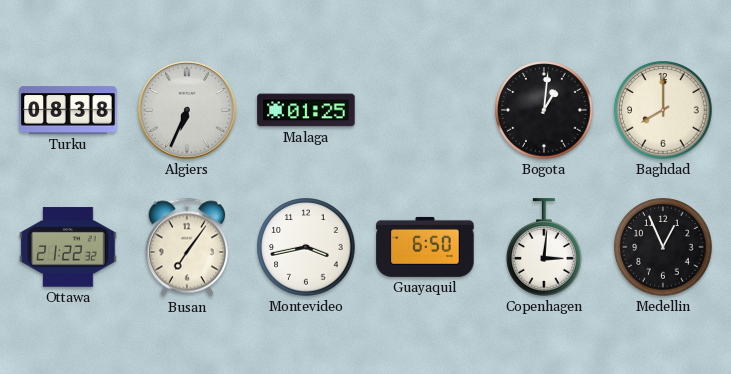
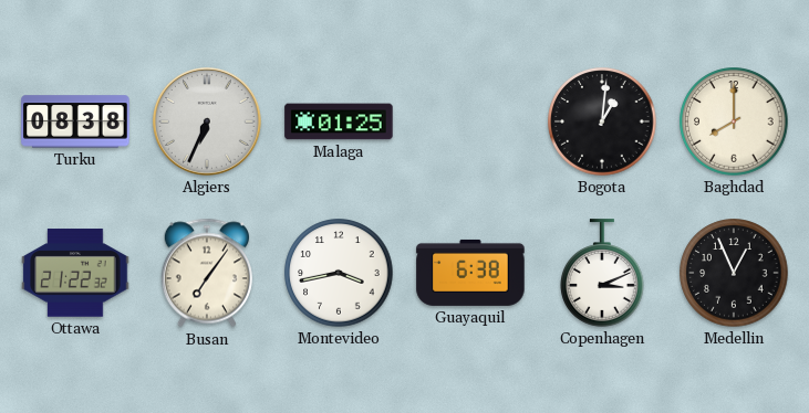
Guayaquil: 6:50 -> 6:38
Copenhagen: 3:01 -> 3:11
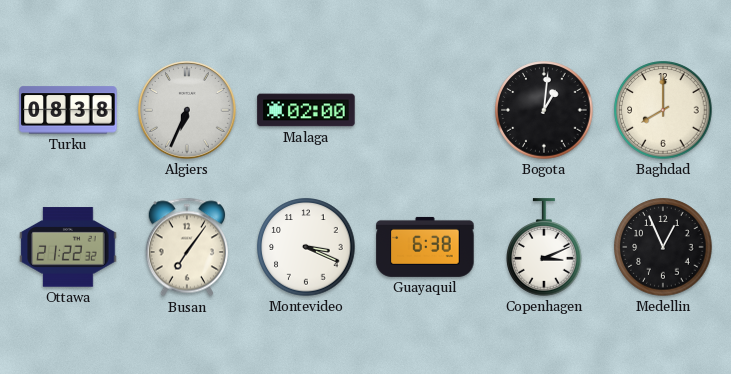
Malaga: 01:25 -> 02:00
Montevideo: 3:43 -> 3:19
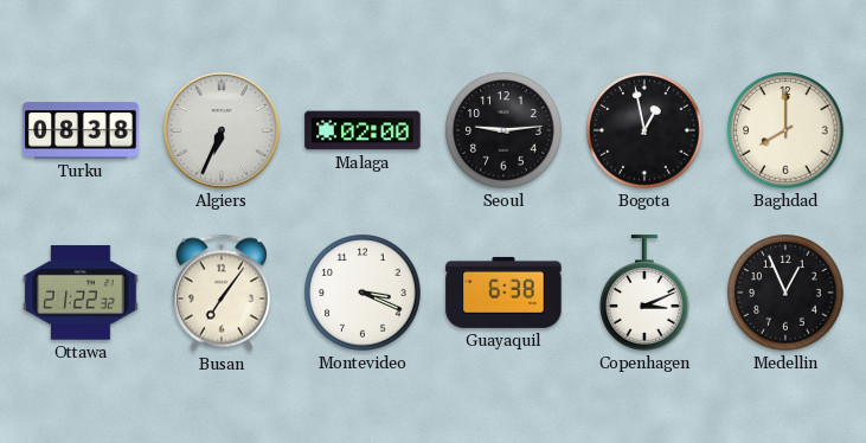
Seoul: none -> 9:14
Bogota: 1:01 -> 12:58
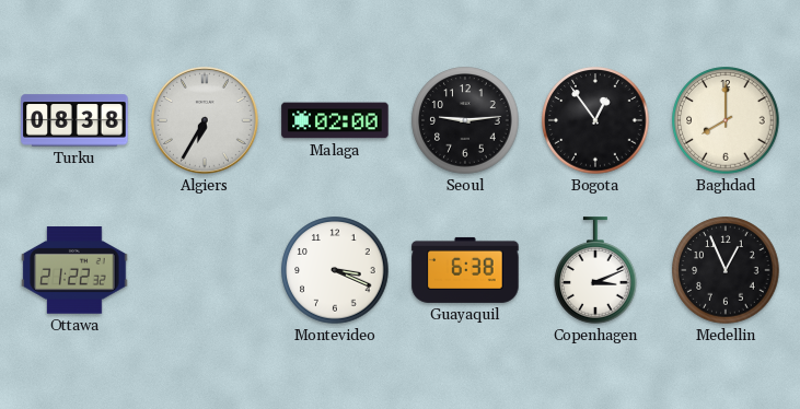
Algiers: 6:34 -> 6:35
Bogota: 12:58 -> 12:54
Busan: 7:06 -> none
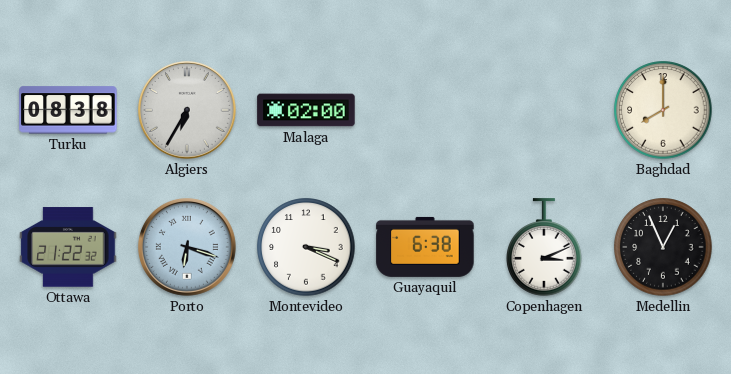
Seoul: 9:14 -> none
Bogota: 12:54 -> none
Porto: none -> 6:18
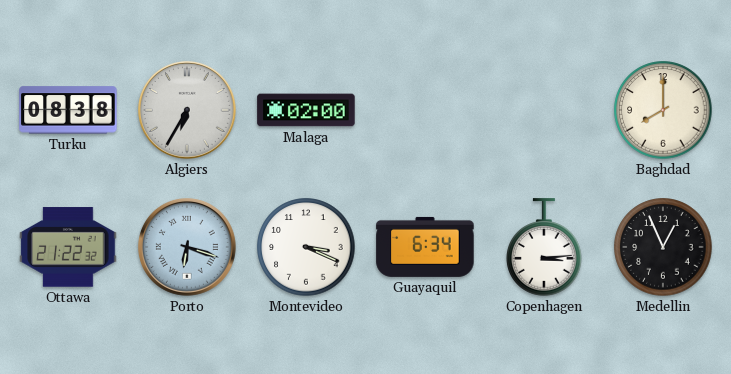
Guayaquil: 6:38 -> 6:34
Copenhagen: 3:11 -> 3:14
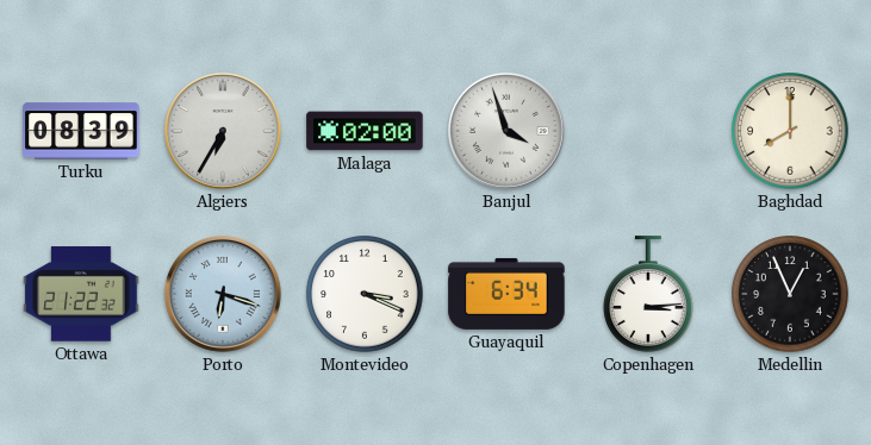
Turku: 08:38 -> 08:39
Banjul: none -> 3:57
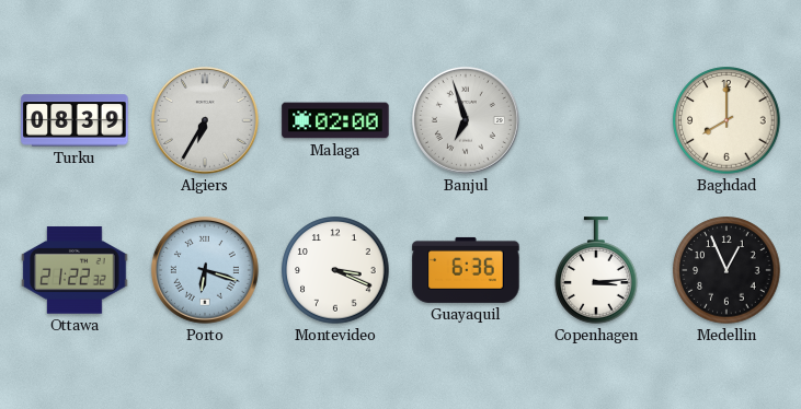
Banjul: 3:57 -> 6:57
Guayaquil: 6:34 -> 6:36
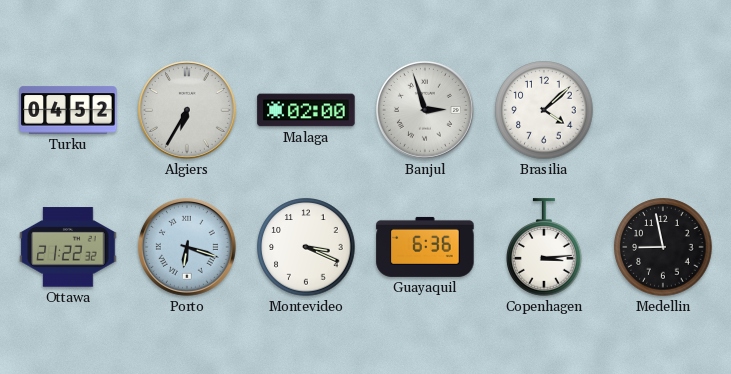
Turku: 08:39 -> 04:52
Banjul: 6:57 -> 2:57
Brasilia: none -> 4:08
Baghdad: 8:00 -> none
Medellin: 12:56 -> 8:58
